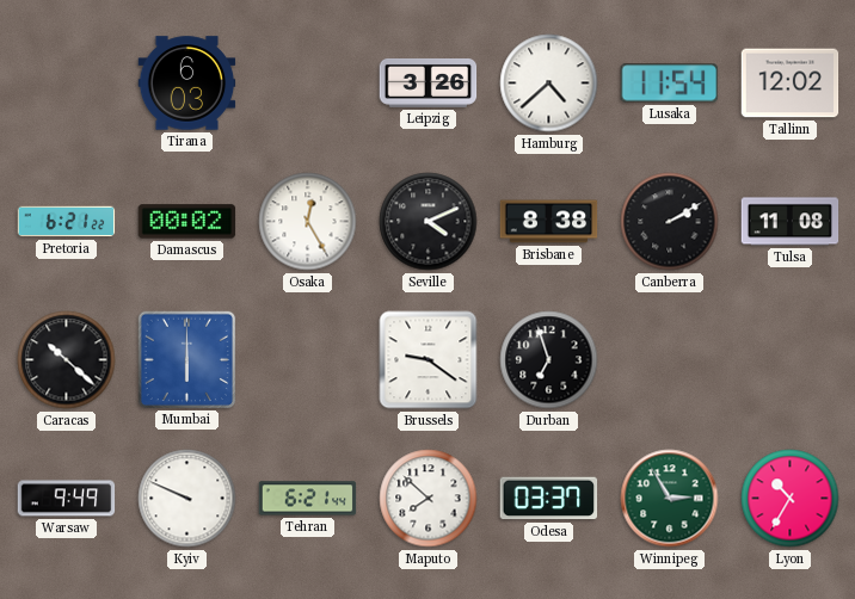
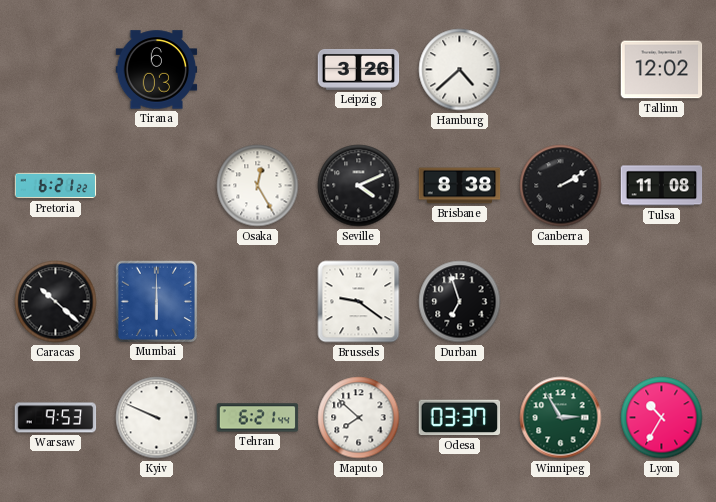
Lusaka: 11:54 -> none
Damascus: 00:02 -> none
Warsaw: 9:49 -> 9:53
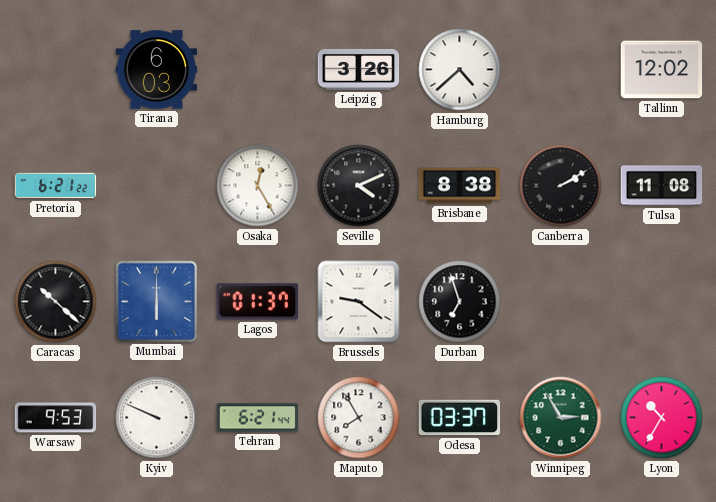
Lagos: none -> 01:37
Maputo: 7:52 -> 7:55
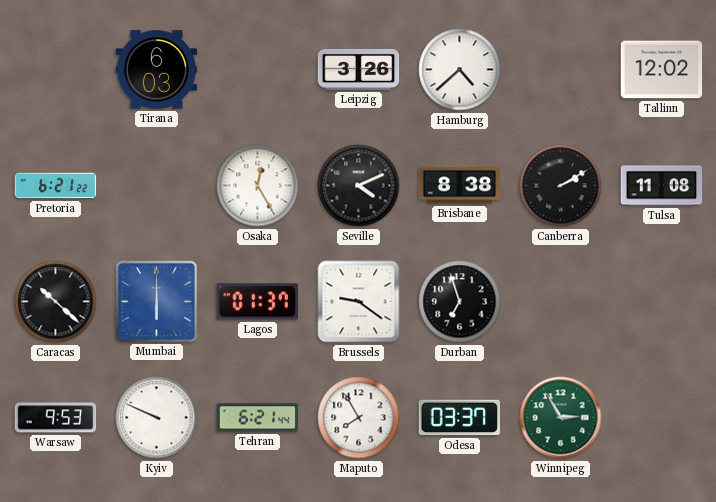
Lyon: 10:35 -> none
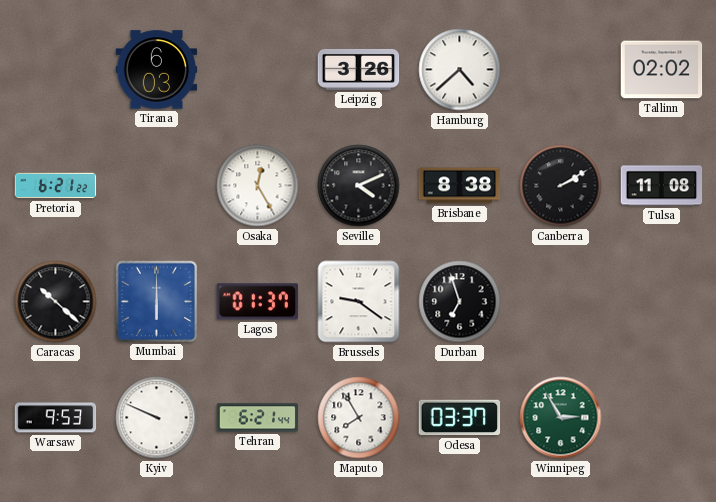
Tallinn: 12:02 -> 02:02
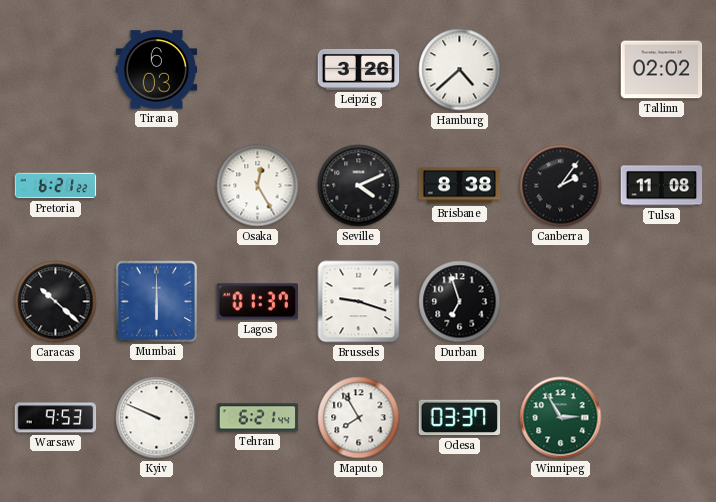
Canberra: 2:10 -> 2:06
Brussels: 9:21 -> 9:18
